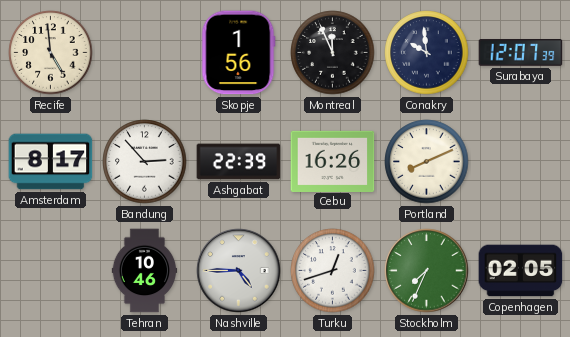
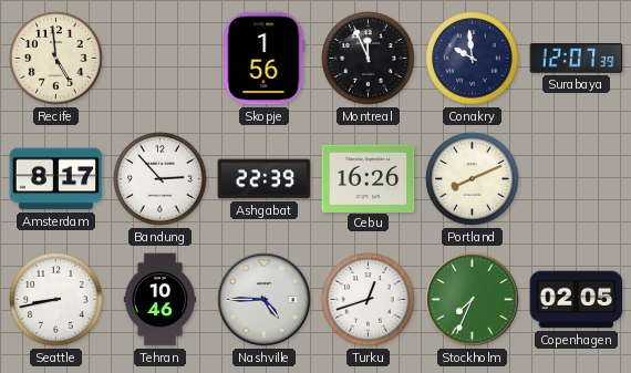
Seattle: none -> 8:43
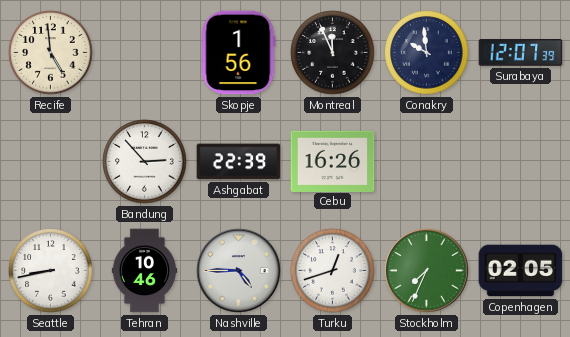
Amsterdam: 8:17 -> none
Portland: 8:11 -> none
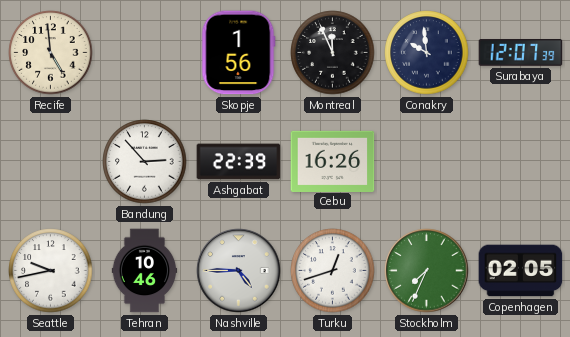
Seattle: 8:43 -> 9:43
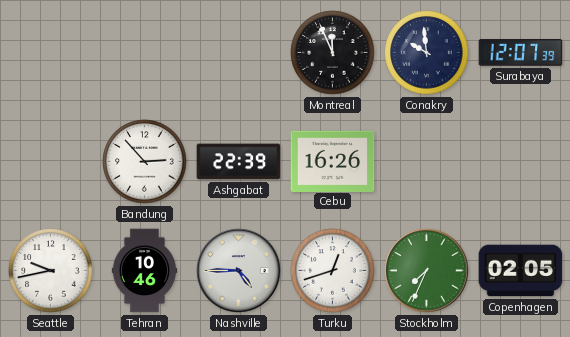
Recife: 4:59 -> none
Skopje: 1:56 -> none
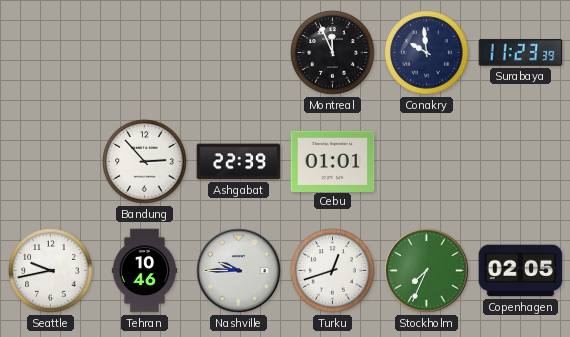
Surabaya: 12:07 -> 11:23
Cebu: 16:26 -> 01:01
Nashville: 4:45 -> 9:45
